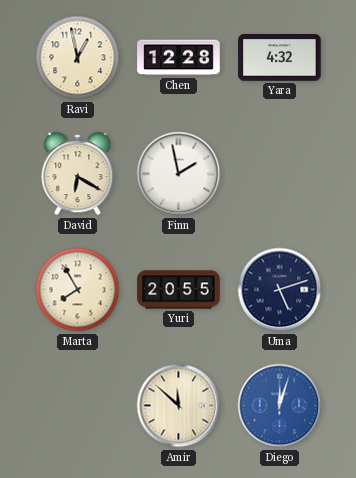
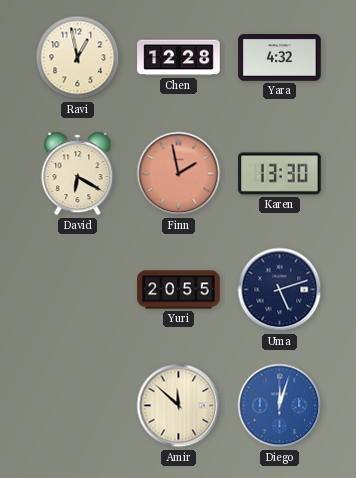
Finn dial: white -> salmon
Karen: none -> 13:30
Marta: 7:55 -> none
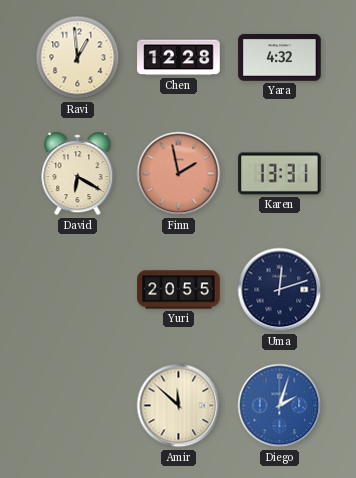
Ravi: 12:58 -> 12:59
Karen: 13:30 -> 13:31
Uma: 5:12 -> 12:12
Diego: 12:03 -> 2:03
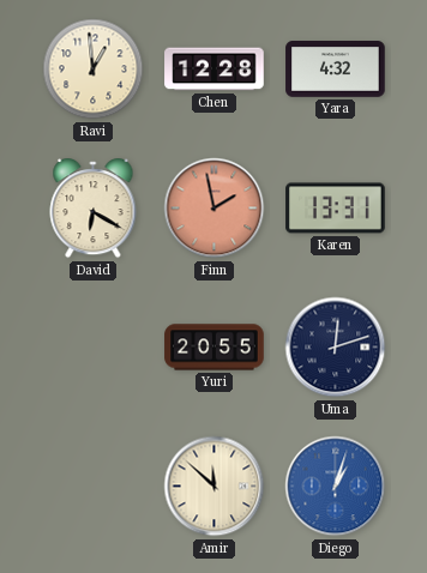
Diego: 2:03 -> 1:03
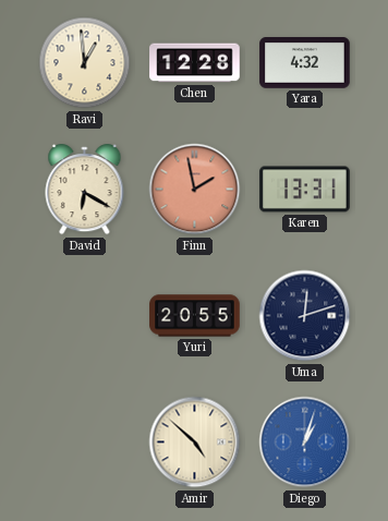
Amir: 11:52 -> 4:52
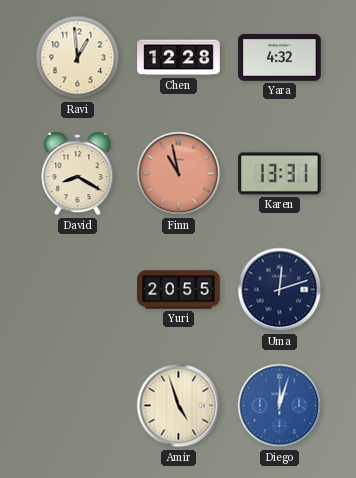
David: 6:20 -> 8:20
Finn: 1:58 -> 10:58
Amir: 4:52 -> 4:57
Diego: 1:03 -> 12:03
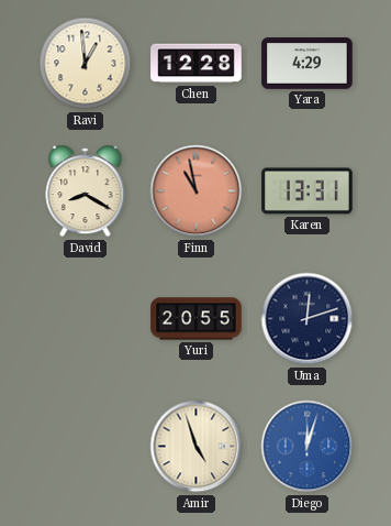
Yara: 4:32 -> 4:29
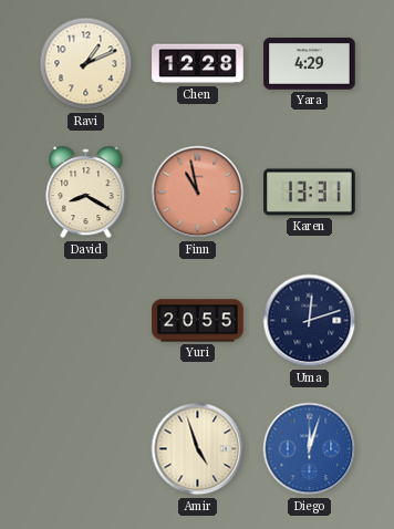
Ravi: 12:59 -> 1:11
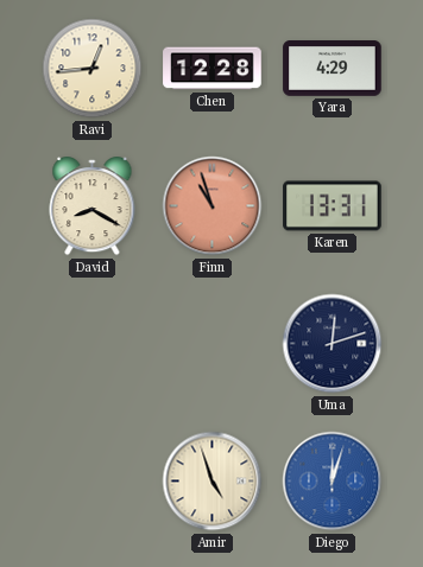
Ravi: 1:11 -> 12:44
Finn: 10:58 -> 10:57
Yuri: 20:55 -> none
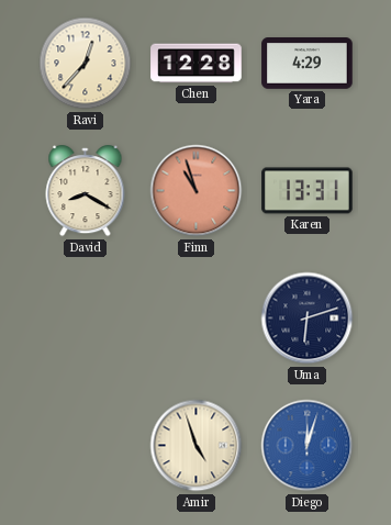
Ravi: 12:44 -> 12:37
Uma: 12:12 -> 6:12
